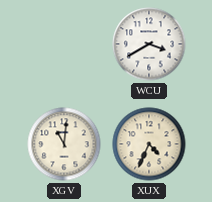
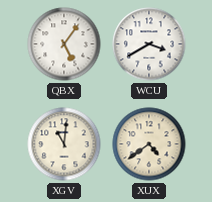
QBX: none -> 5:06
XUX: 4:34 -> 4:39
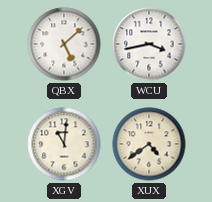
QBX: 5:06 -> 5:08
WCU: 3:40 -> 3:43
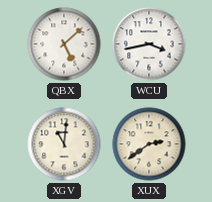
XUX: 4:39 -> 2:39
